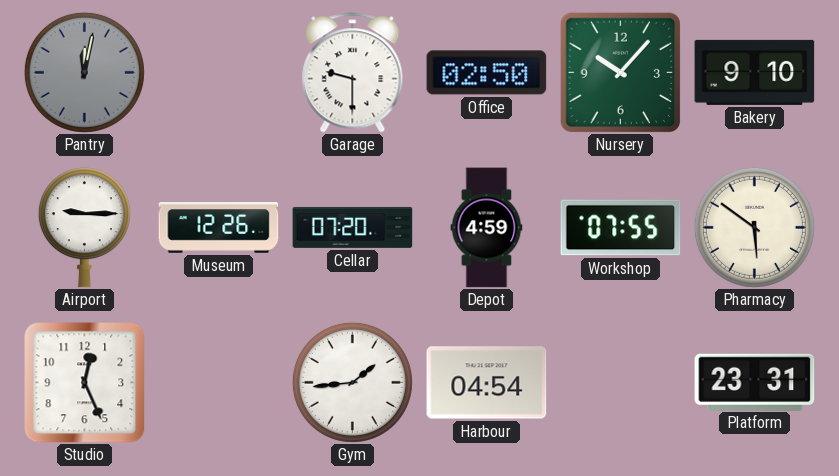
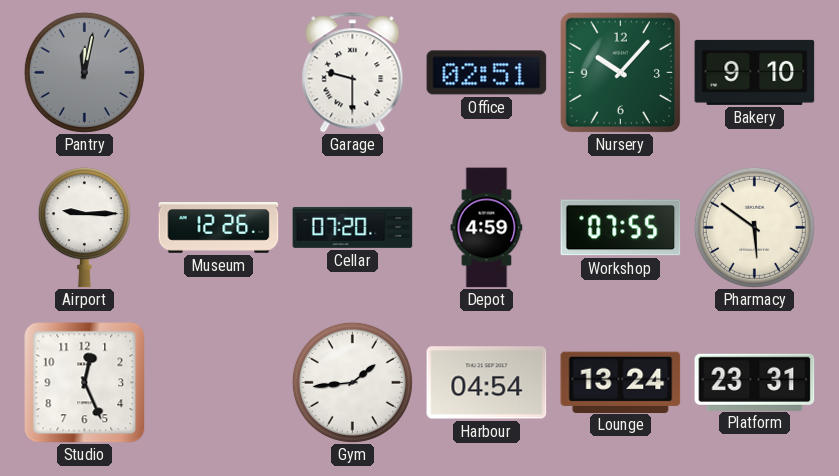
Office: 02:50 -> 02:51
Lounge: none -> 13:24
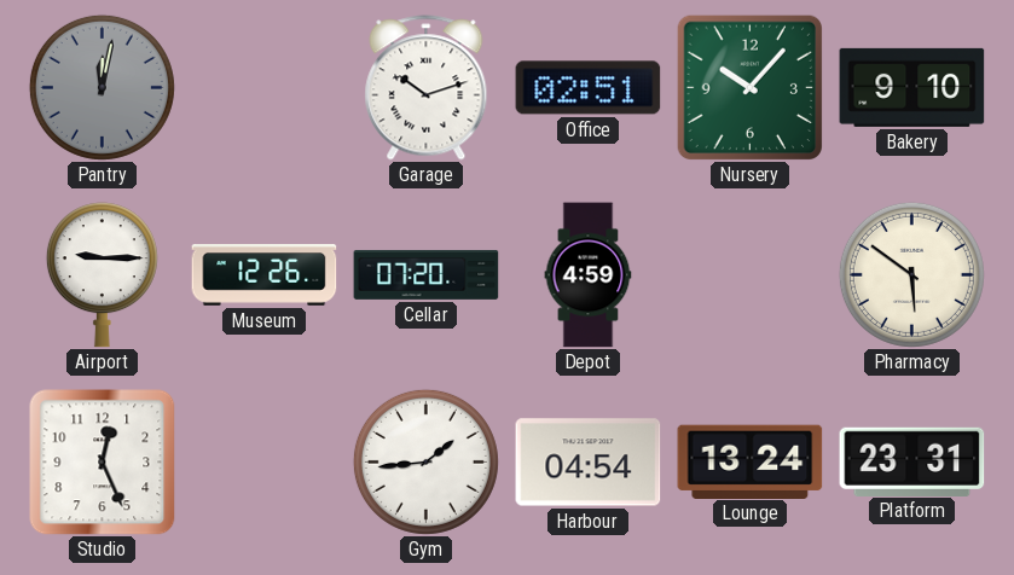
Garage: 9:30 -> 10:12
Workshop: 07:55 -> none
